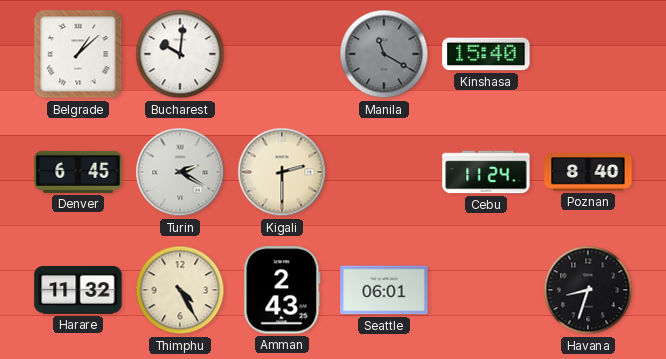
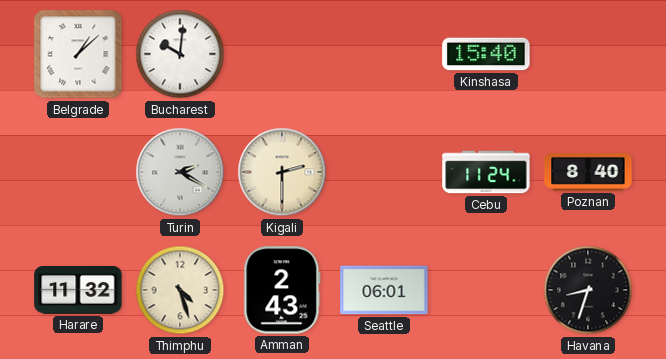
Manila: 11:20 -> none
Denver: 6:45 -> none
Thimphu: 4:25 -> 4:27
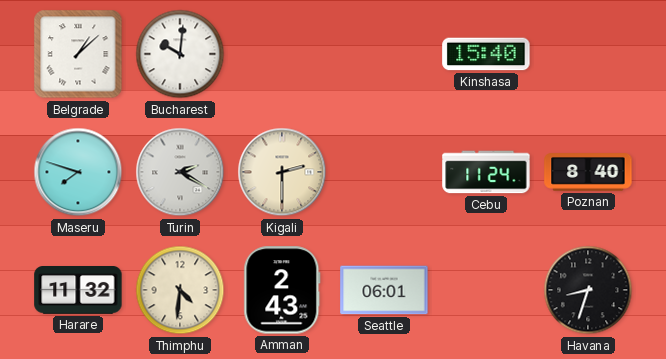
Maseru: none -> 7:48
Thimphu: 4:27 -> 4:31
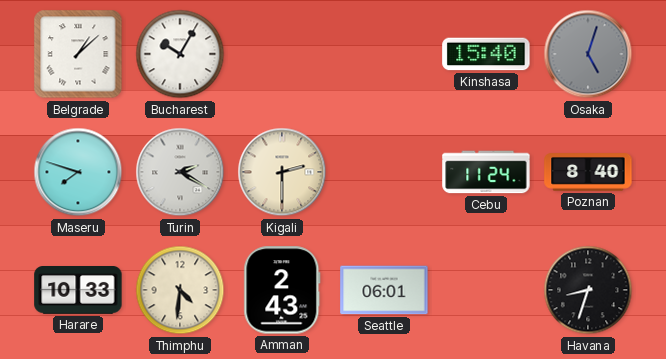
Bucharest: 10:01 -> 10:05
Osaka: none -> 5:03
Harare: 11:32 -> 10:33
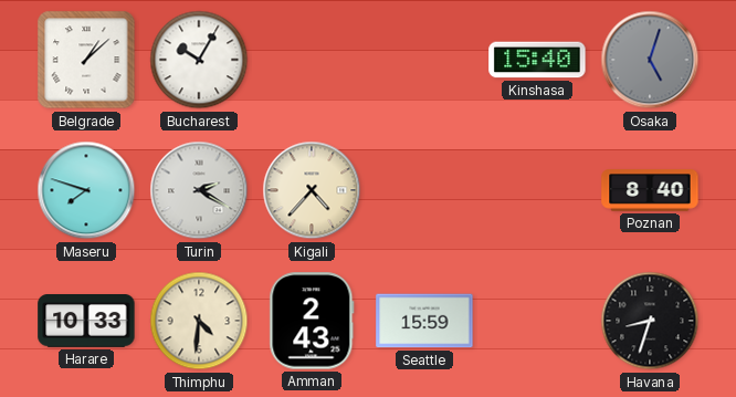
Kigali: 2:30 -> 4:37
Cebu: 11:24 -> none
Seattle: 06:01 -> 15:59
